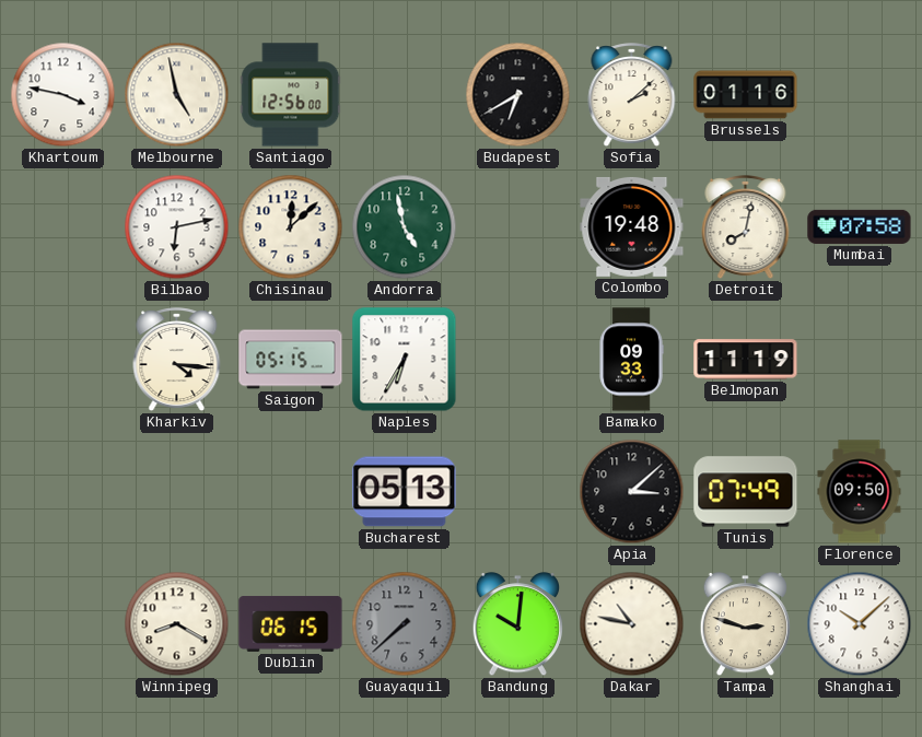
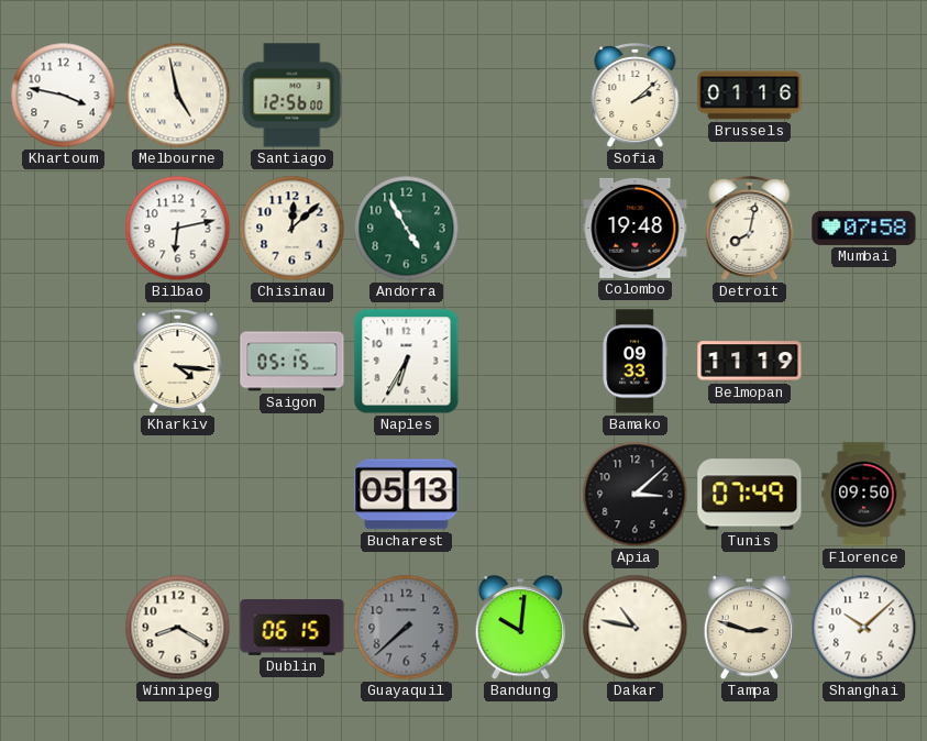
Budapest: 6:40 -> none
Andorra: 4:58 -> 4:55
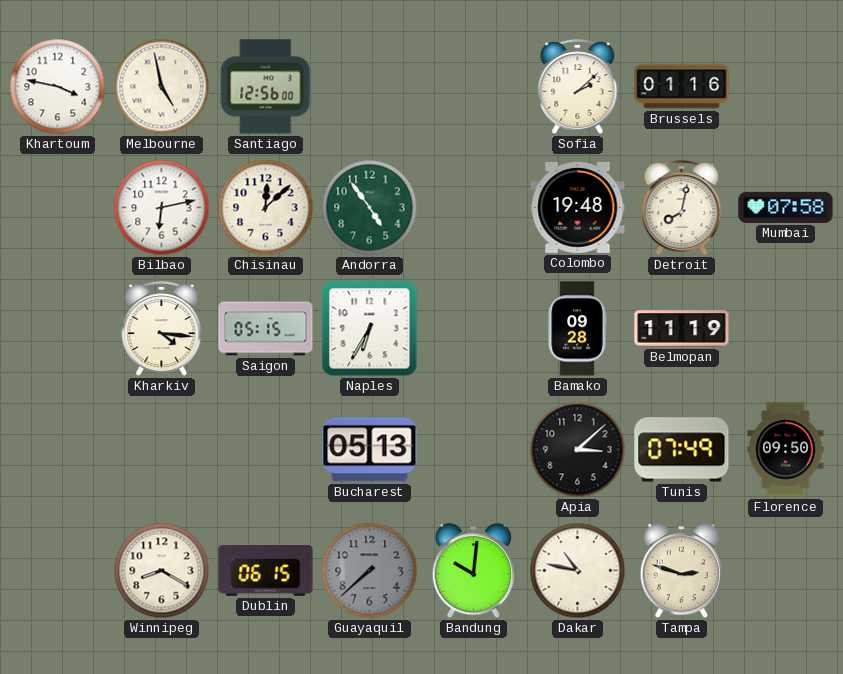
Andorra: 4:55 -> 4:54
Bamako: 09:33 -> 09:28
Shanghai: 10:08 -> none
